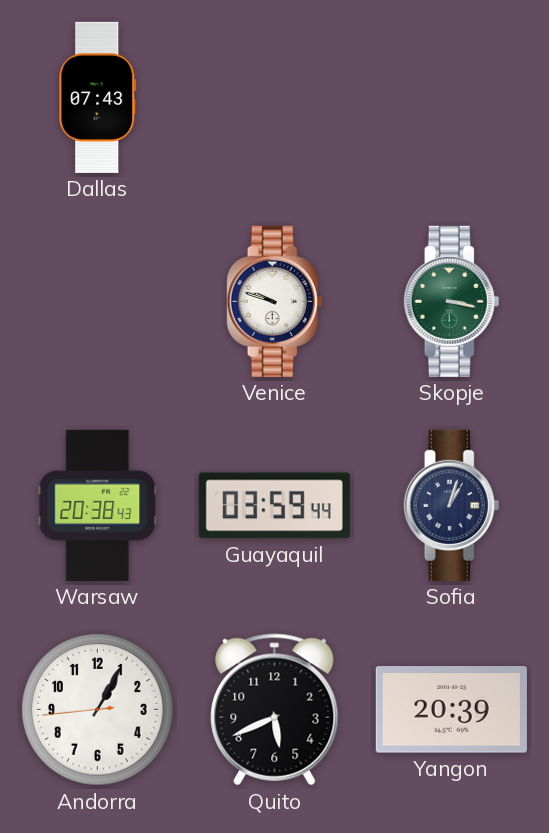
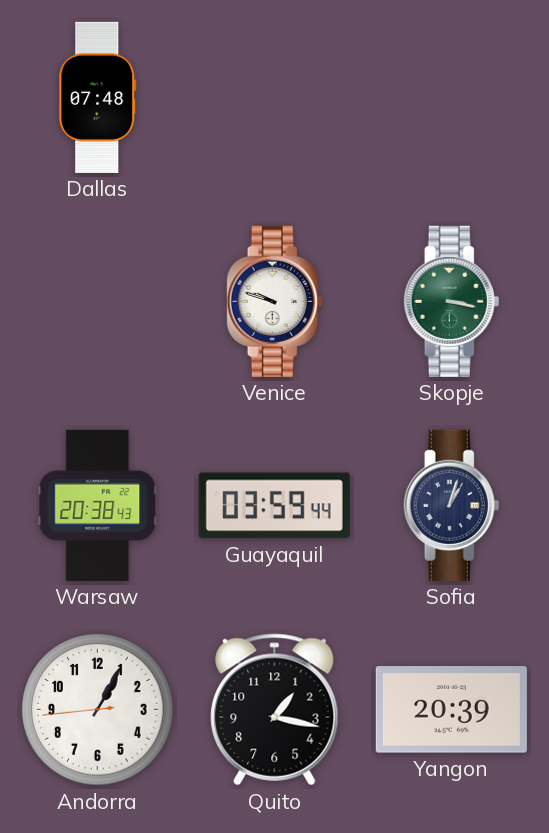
Dallas: 07:43 -> 07:48
Quito: 5:41 -> 1:17
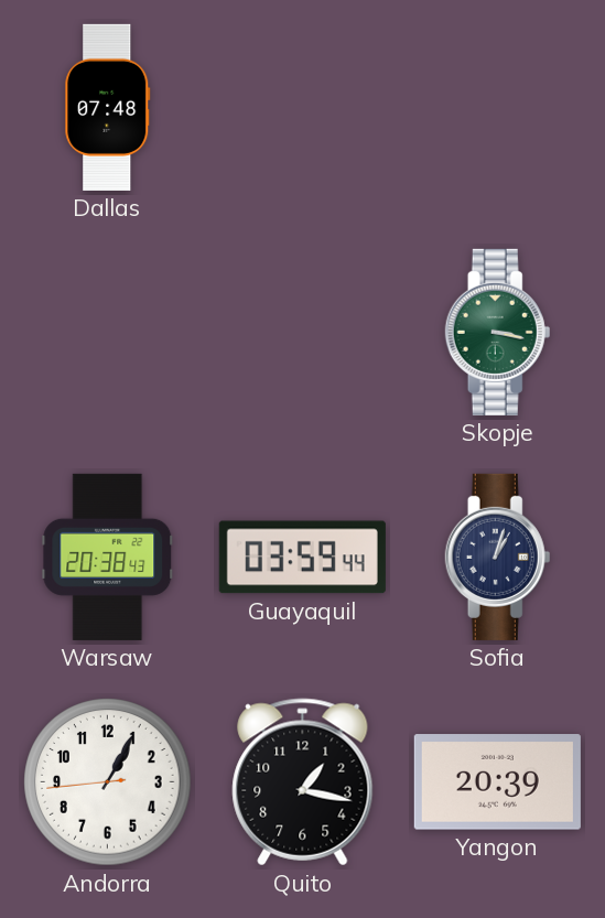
Venice: 9:48 -> none
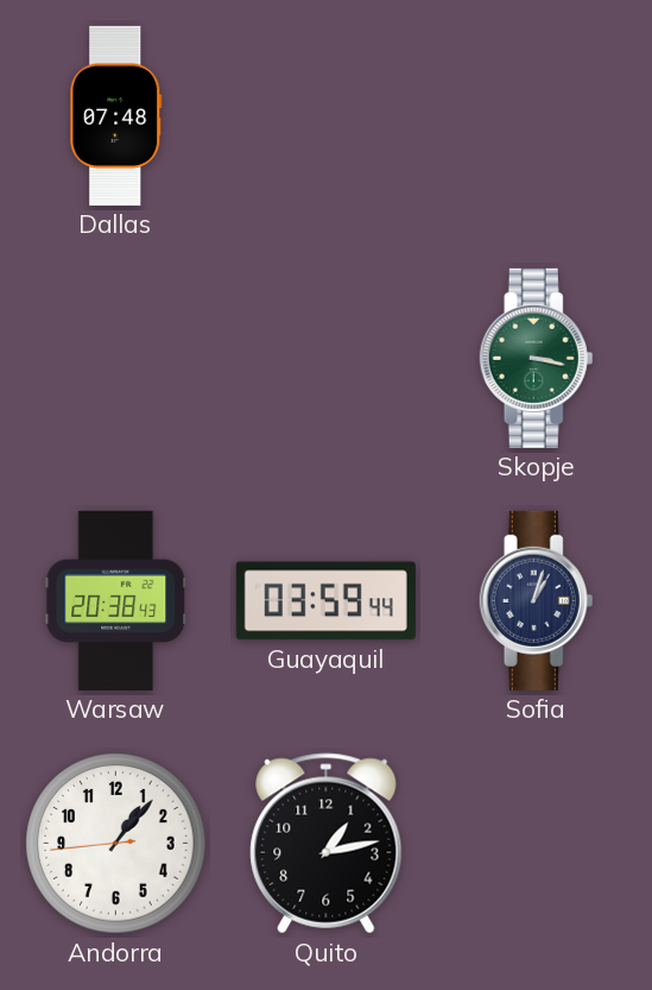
Andorra: 1:04 -> 1:06
Quito: 1:17 -> 1:13
Yangon: 20:39 -> none
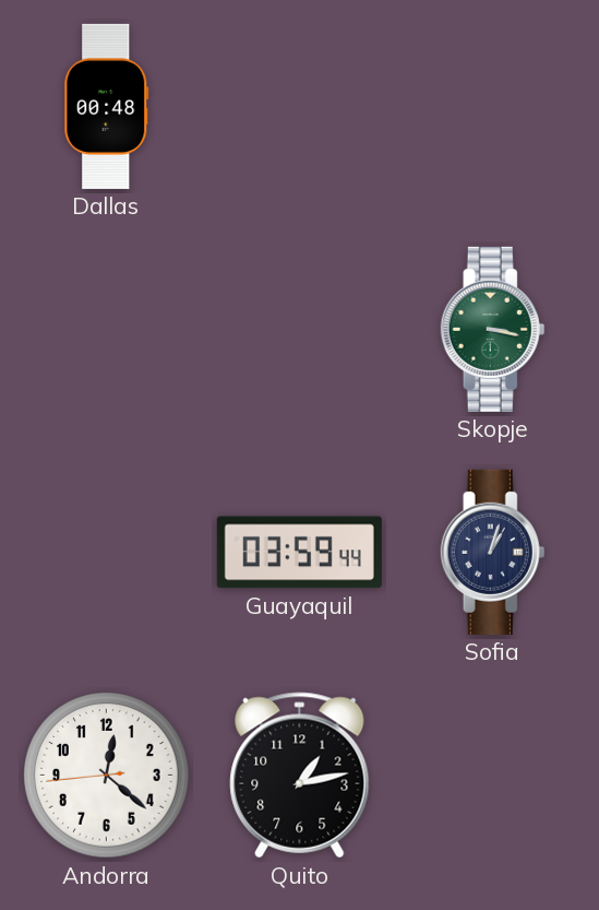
Dallas: 07:48 -> 00:48
Warsaw: 20:38 -> none
Andorra: 1:06 -> 12:21
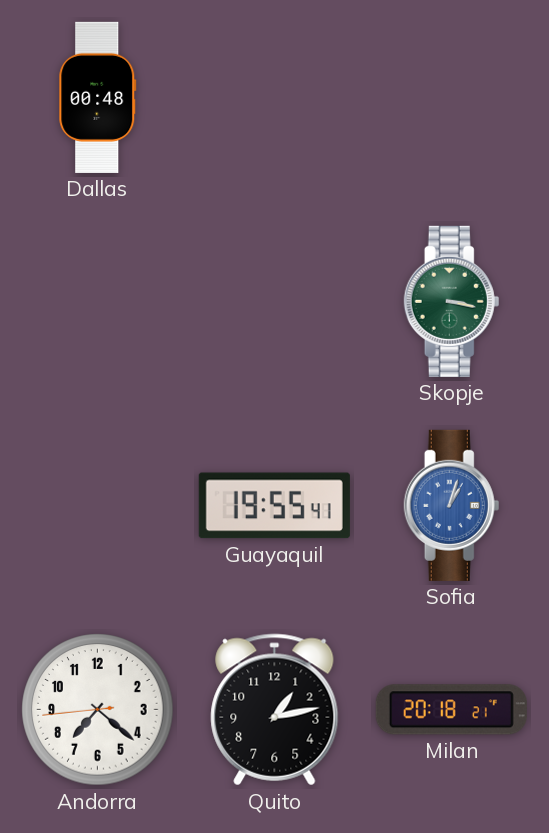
Guayaquil: 03:59 -> 19:55
Sofia dial: navy -> blue
Andorra: 12:21 -> 7:21
Milan: none -> 20:18
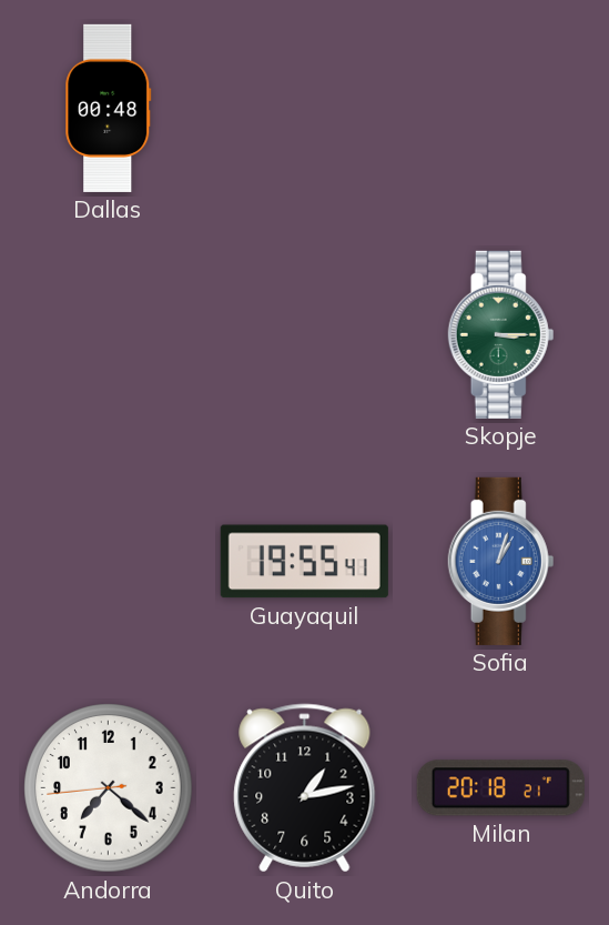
Skopje: 3:17 -> 3:15
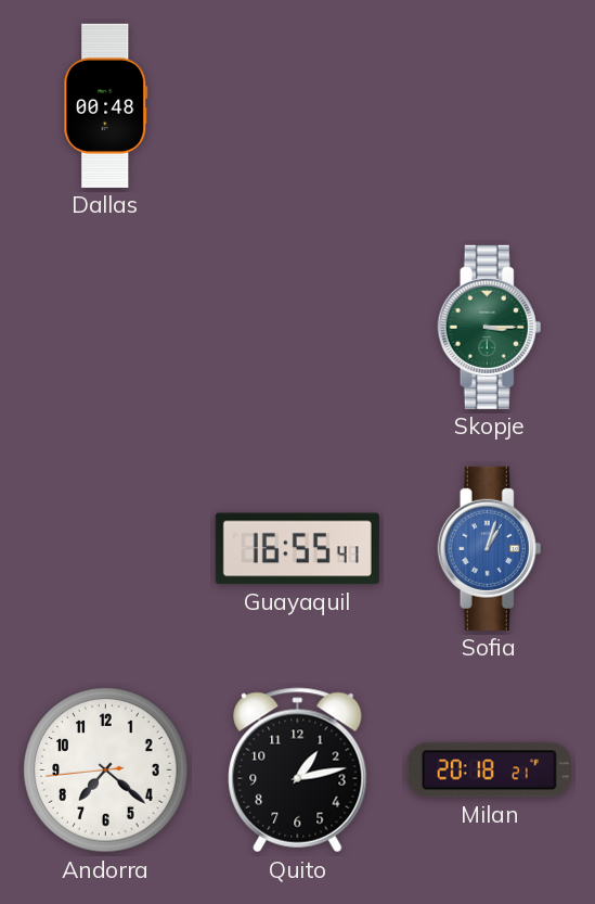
Guayaquil: 19:55 -> 16:55
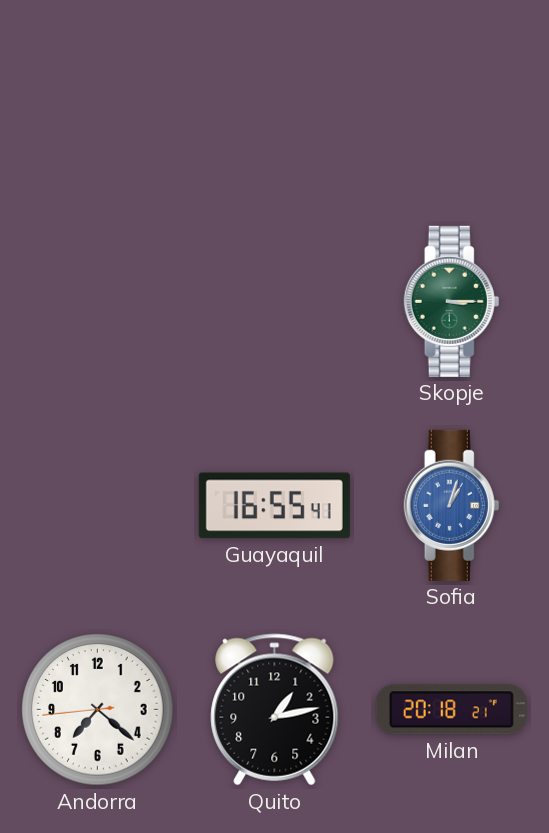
Dallas: 00:48 -> none
